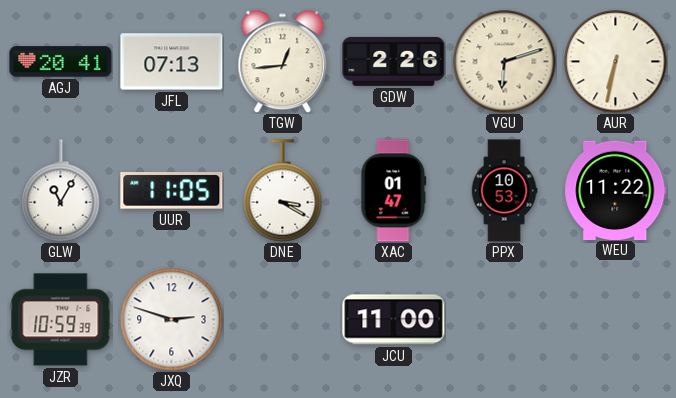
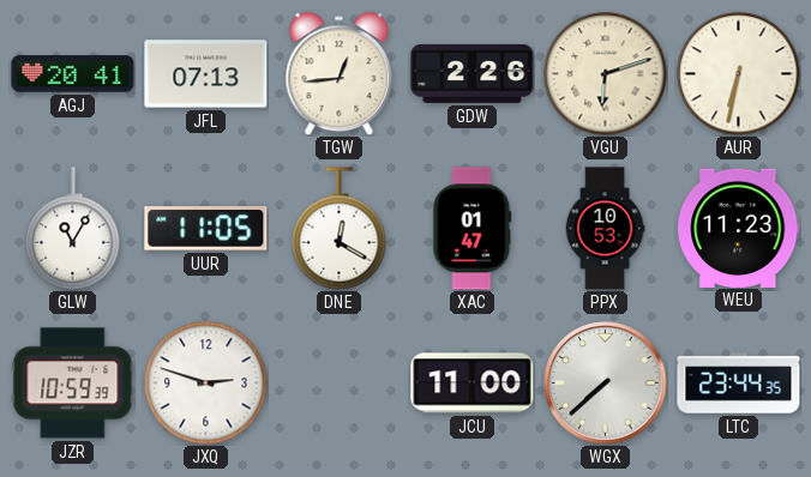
DNE: 3:20 -> 12:20
WEU: 11:22 -> 11:23
WGX: none -> 7:38
LTC: none -> 23:44
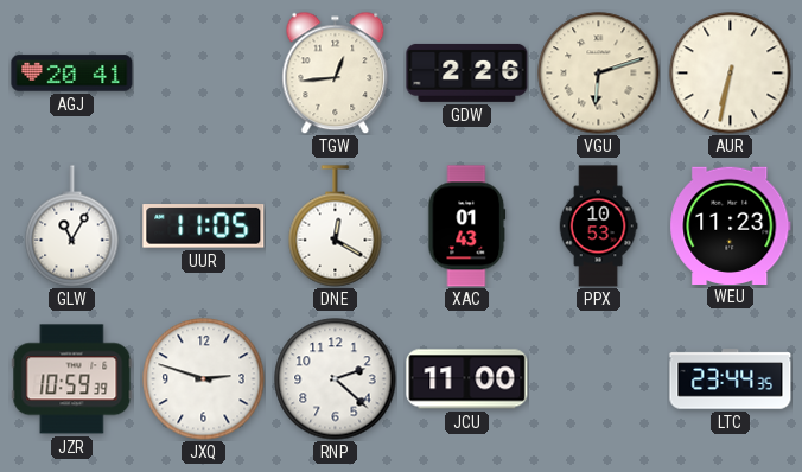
JFL: 07:13 -> none
XAC: 01:47 -> 01:43
RNP: none -> 2:22
WGX: 7:38 -> none
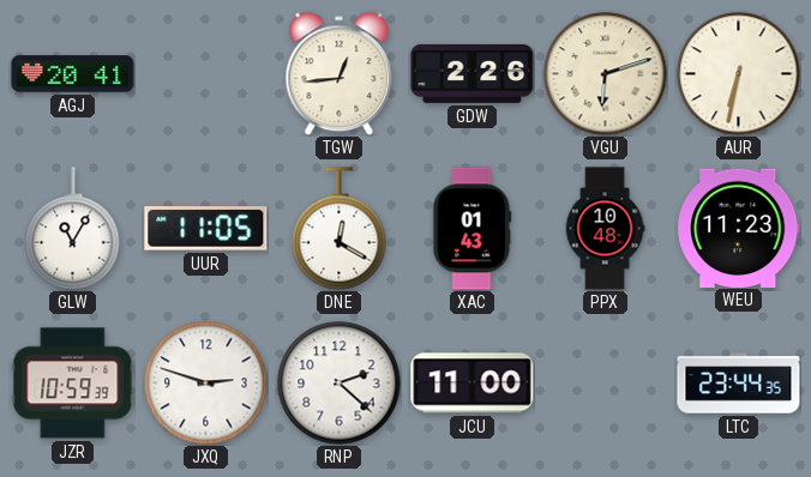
PPX: 10:53 -> 10:48
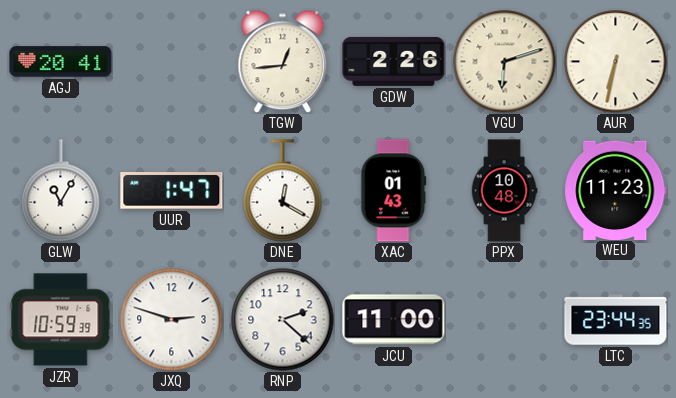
UUR: 11:05 -> 1:47
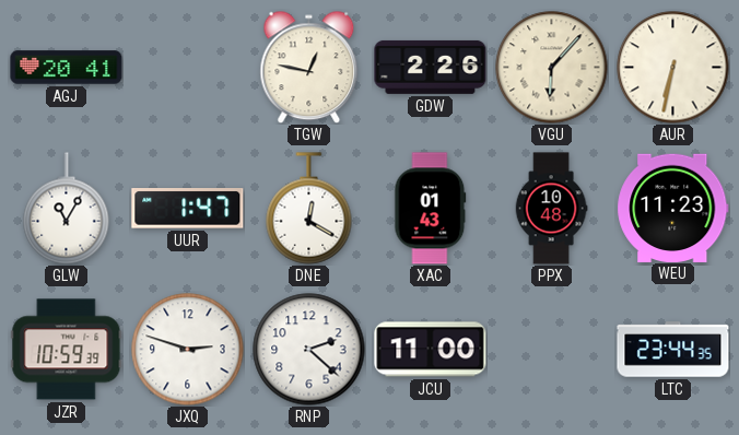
TGW: 12:44 -> 12:47
VGU: 6:12 -> 6:07
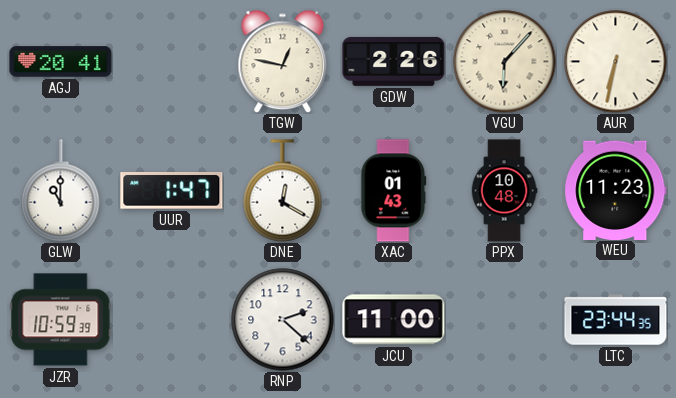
GLW: 11:05 -> 11:00
JXQ: 2:48 -> none
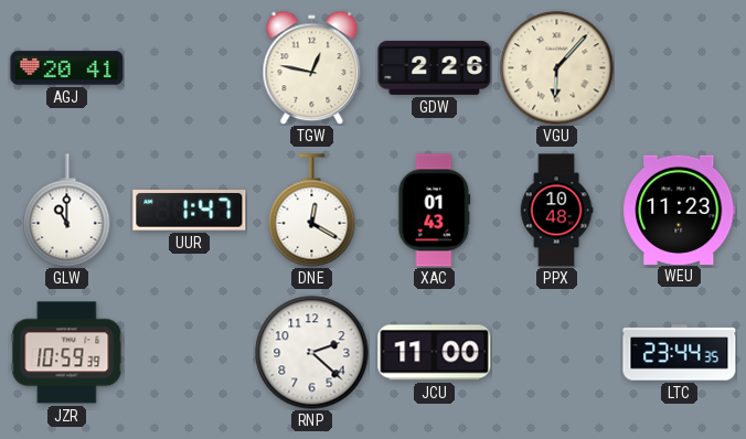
AUR: 6:32 -> none
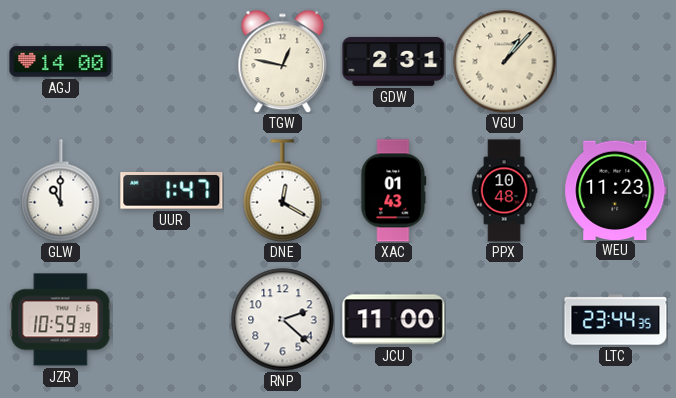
AGJ: 20:41 -> 14:00
GDW: 2:26 -> 2:31
VGU: 6:07 -> 1:07
